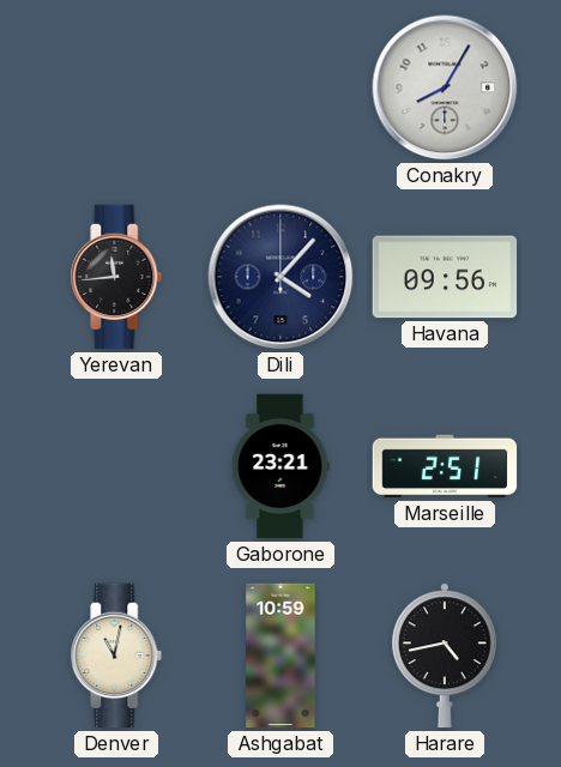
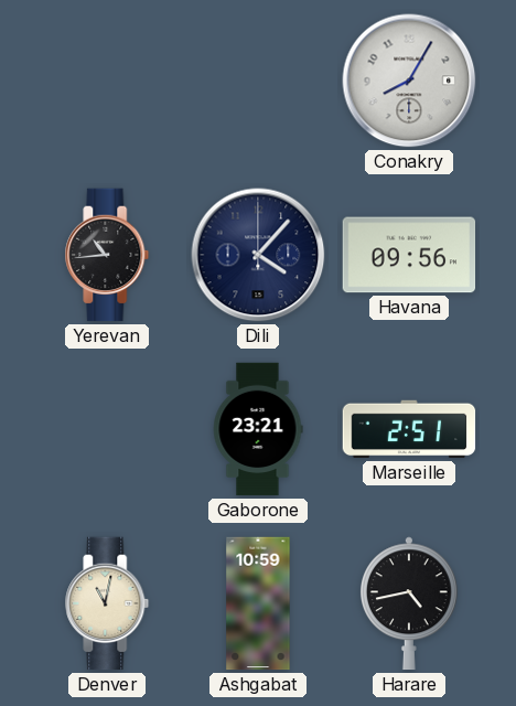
Yerevan: 11:44 -> 10:44
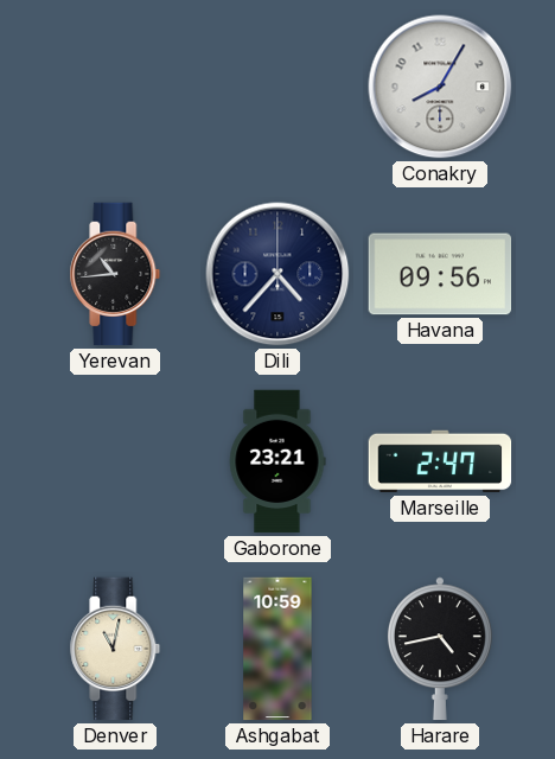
Dili: 4:07 -> 4:37
Marseille: 2:51 -> 2:47
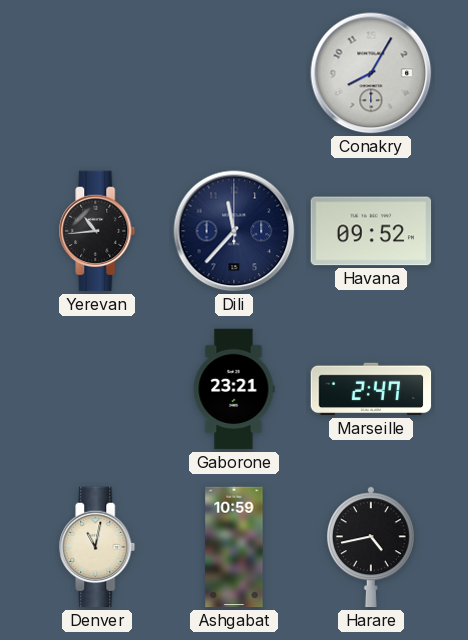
Dili: 4:37 -> 11:37
Havana: 09:56 -> 09:52
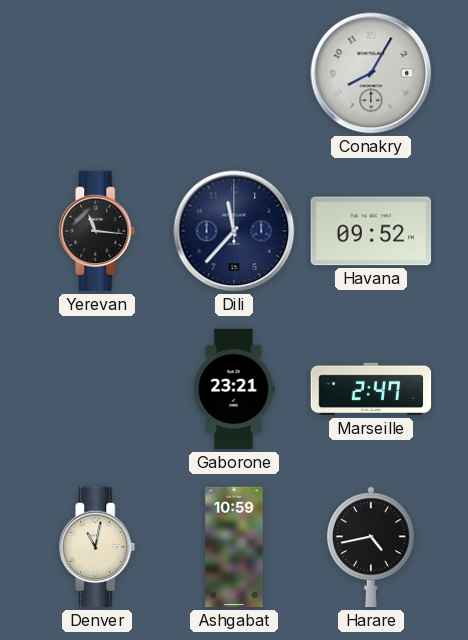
Yerevan: 10:44 -> 11:16
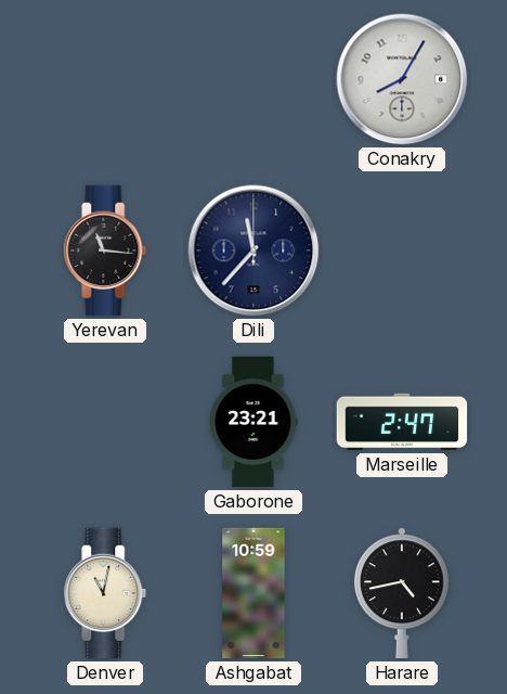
Havana: 09:52 -> none
